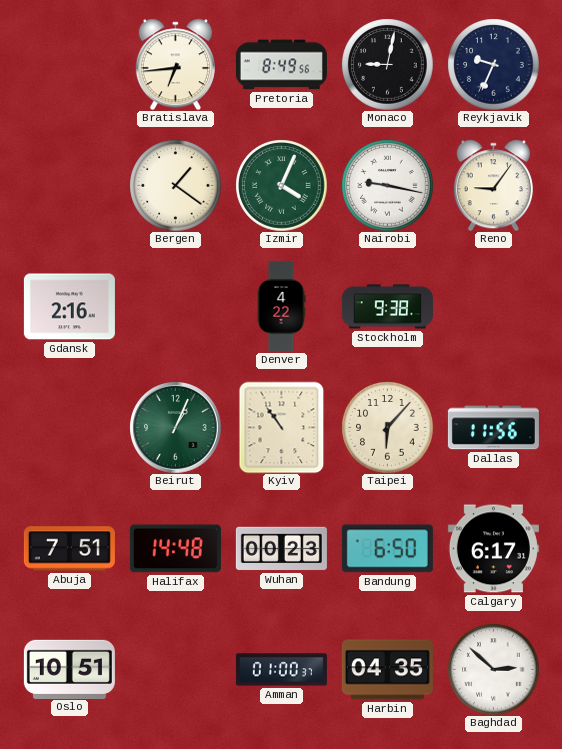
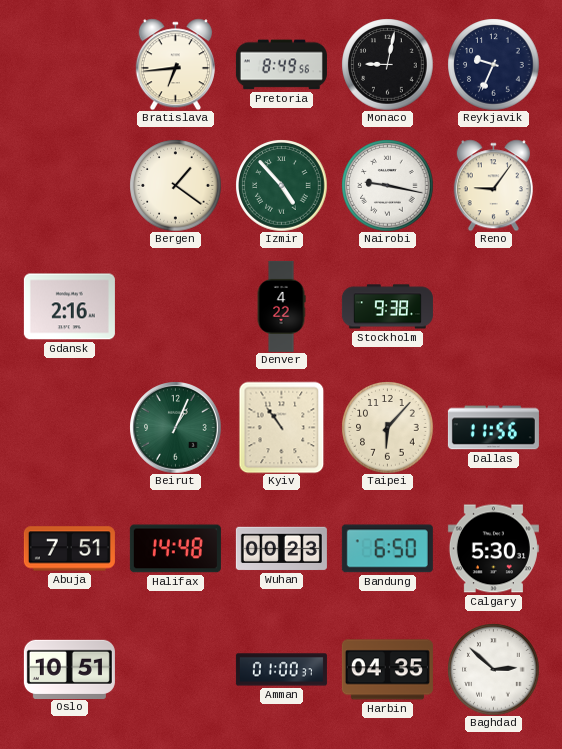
Izmir: 4:04 -> 4:53
Calgary: 6:17 -> 5:30
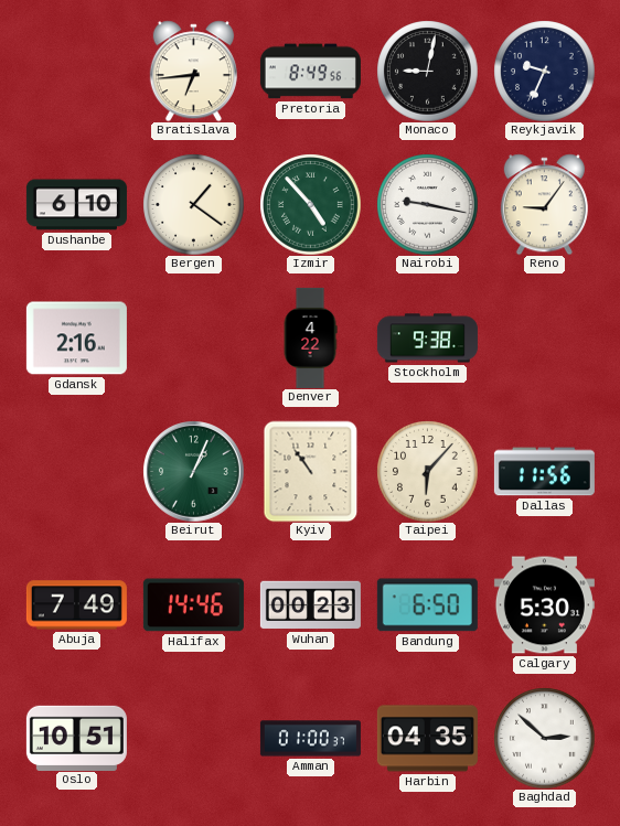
Dushanbe: none -> 6:10
Abuja: 7:51 -> 7:49
Halifax: 14:48 -> 14:46
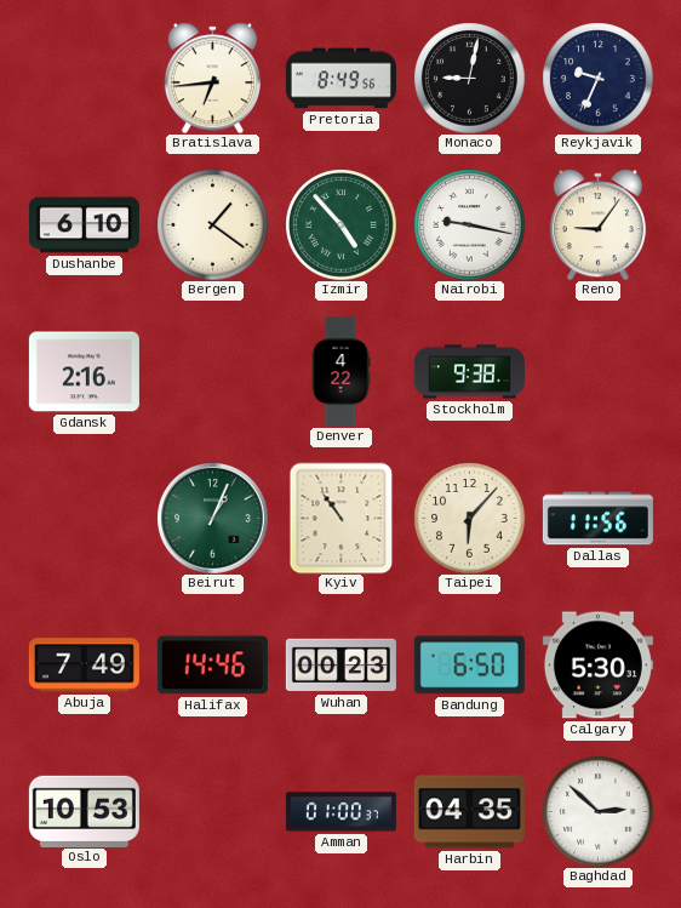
Oslo: 10:51 -> 10:53
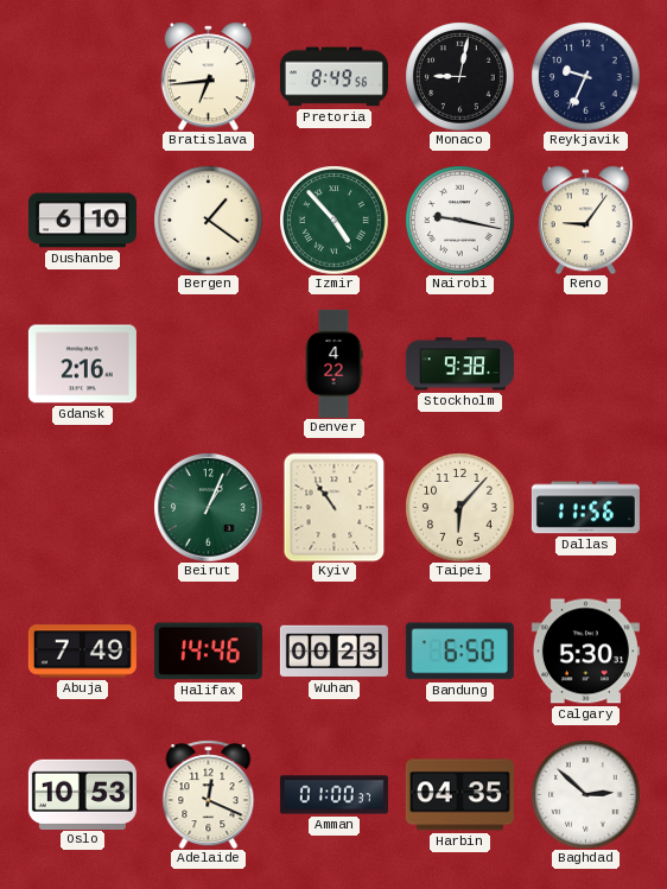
Adelaide: none -> 12:19
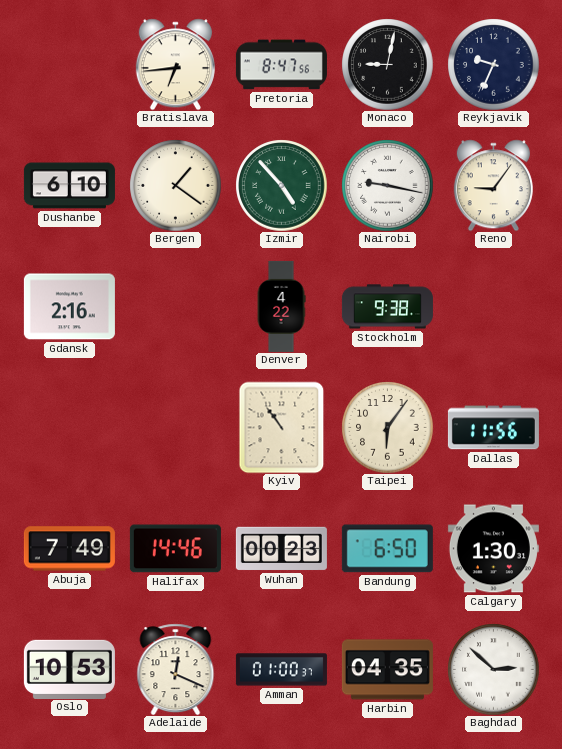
Pretoria: 8:49 -> 8:47
Beirut: 1:04 -> none
Taipei: 6:07 -> 6:06
Calgary: 5:30 -> 1:30
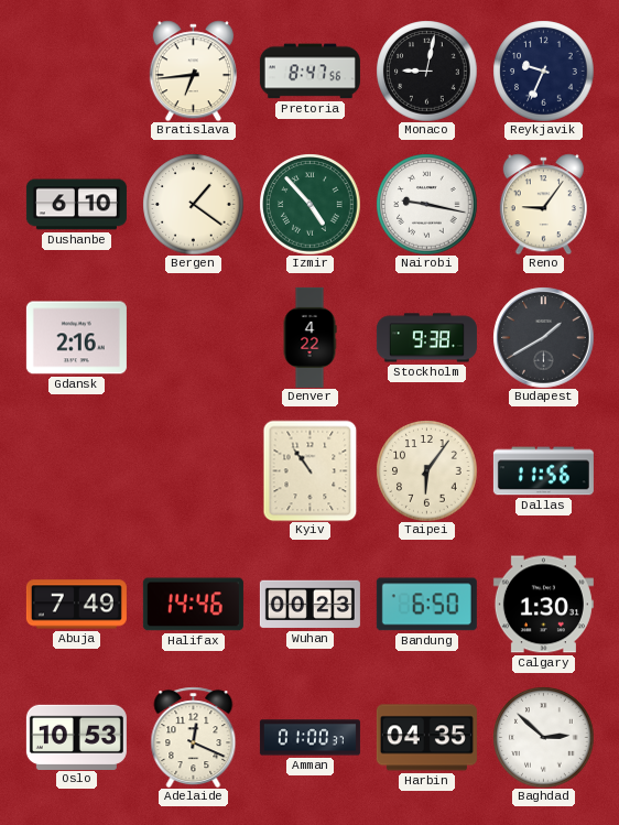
Budapest: none -> 1:40
